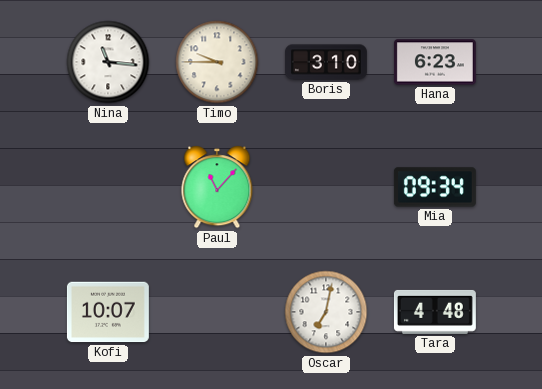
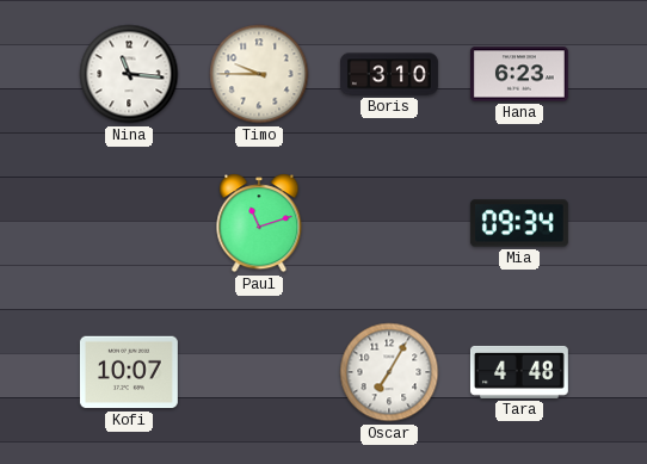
Paul: 11:07 -> 11:12
Oscar: 7:02 -> 7:05
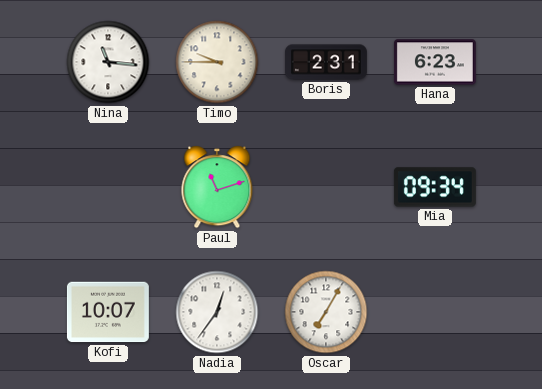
Boris: 3:10 -> 2:31
Nadia: none -> 12:36
Tara: 4:48 -> none
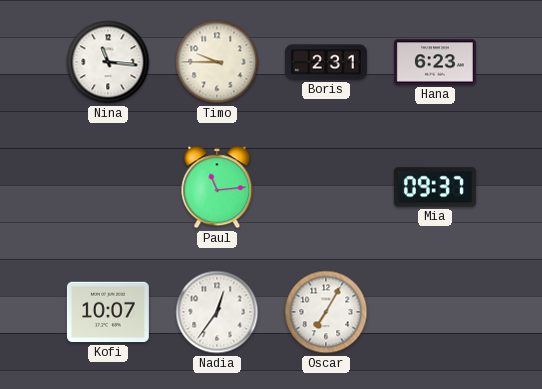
Paul: 11:12 -> 11:14
Mia: 09:34 -> 09:37
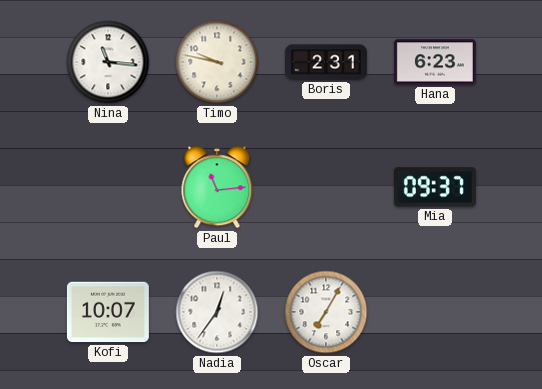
Timo: 9:45 -> 9:47
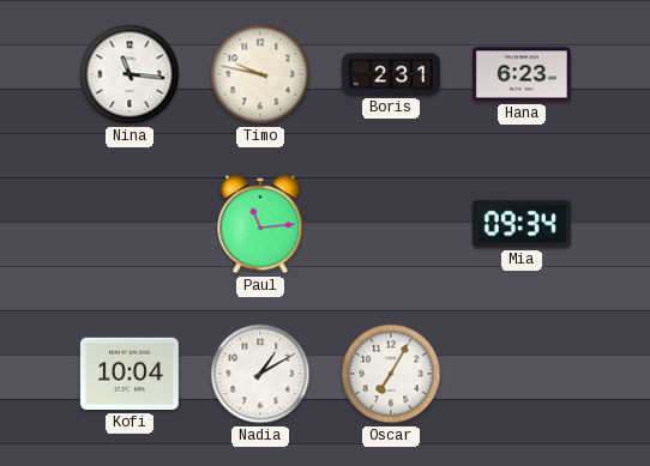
Mia: 09:37 -> 09:34
Kofi: 10:07 -> 10:04
Nadia: 12:36 -> 1:10
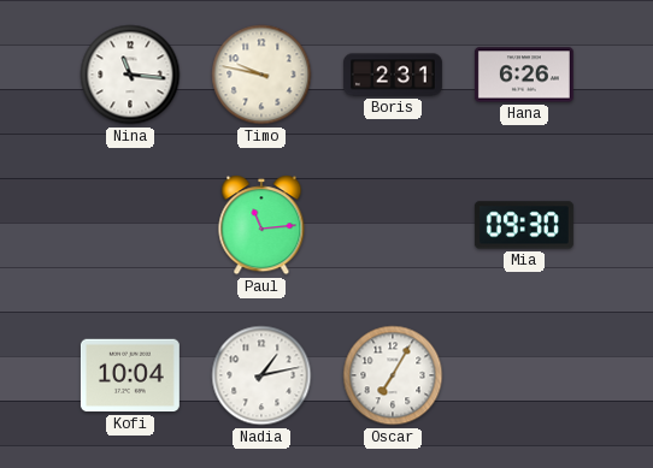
Hana: 6:23 -> 6:26
Mia: 09:34 -> 09:30
Nadia: 1:10 -> 1:13
